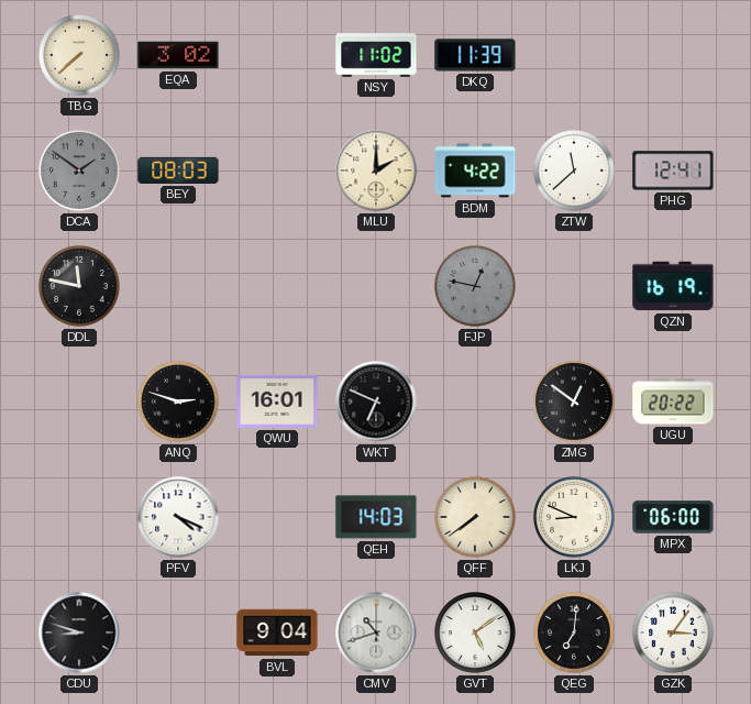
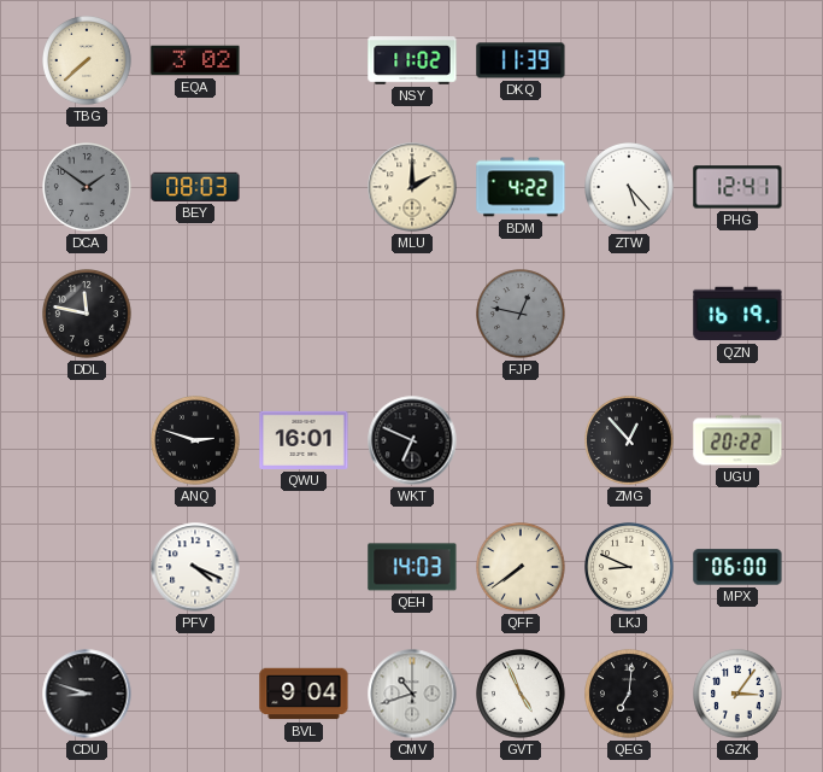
ZTW: 11:38 -> 5:23
ZMG: 12:51 -> 12:53
GVT: 5:09 -> 4:56
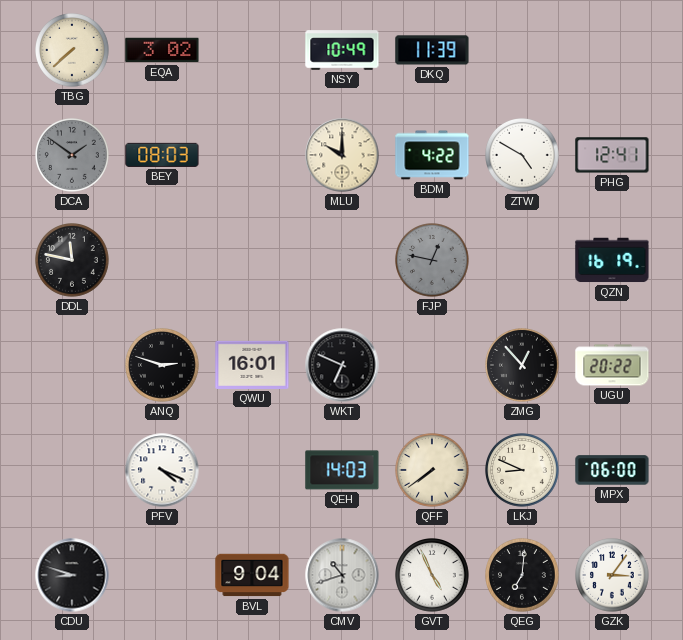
NSY: 11:02 -> 10:49
MLU: 2:00 -> 10:00
ZTW: 5:23 -> 4:50
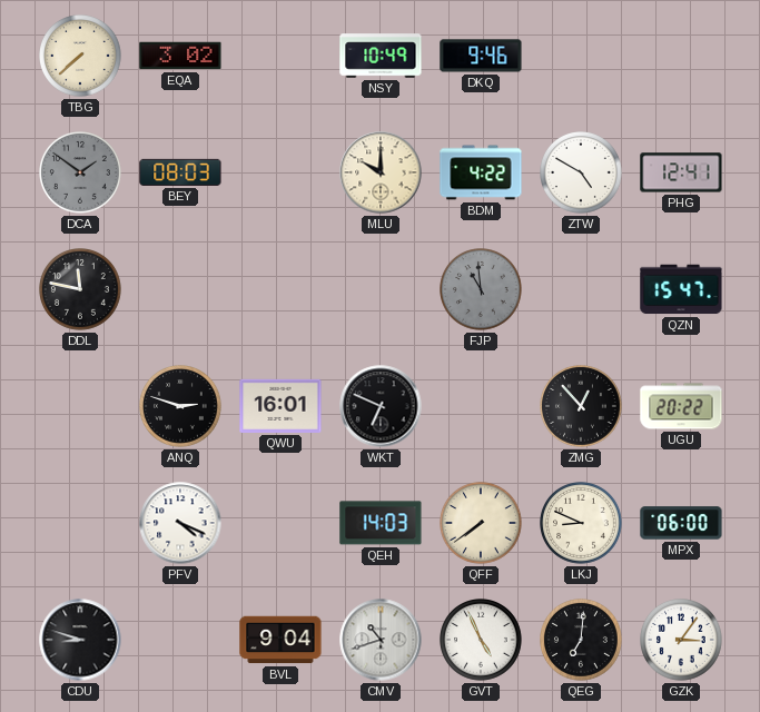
DKQ: 11:39 -> 9:46
FJP: 12:47 -> 10:59
QZN: 16:19 -> 15:47
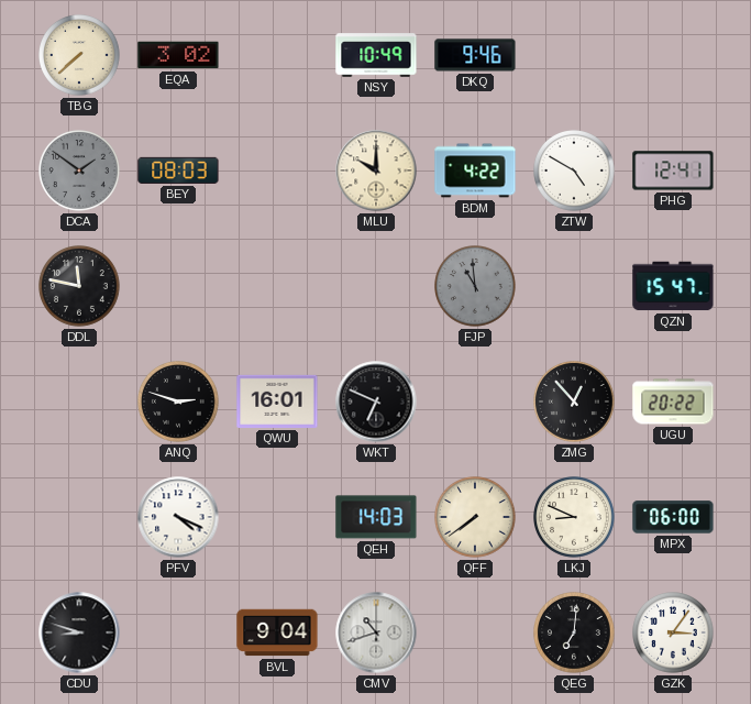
GVT: 4:56 -> none
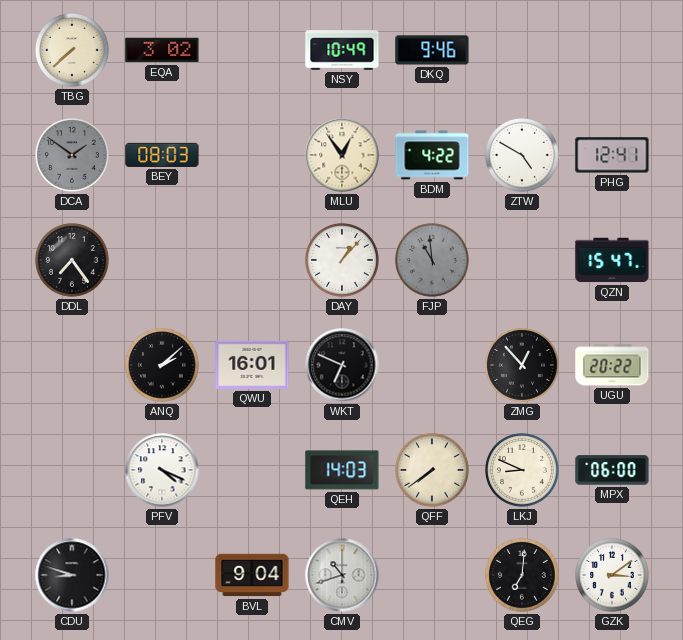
MLU: 10:00 -> 12:54
DDL: 11:47 -> 7:24
DAY: none -> 1:07
ANQ: 2:48 -> 2:08
GZK: 3:06 -> 3:09
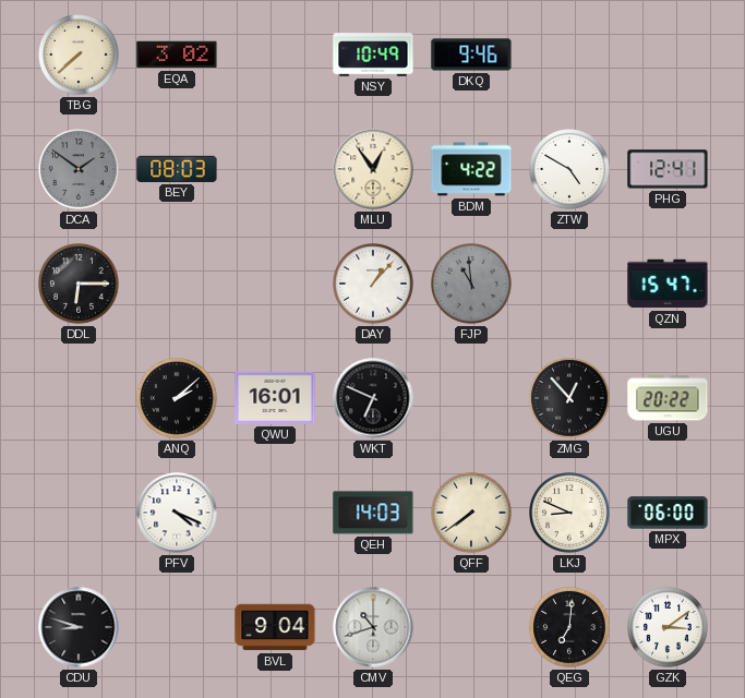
DDL: 7:24 -> 6:15
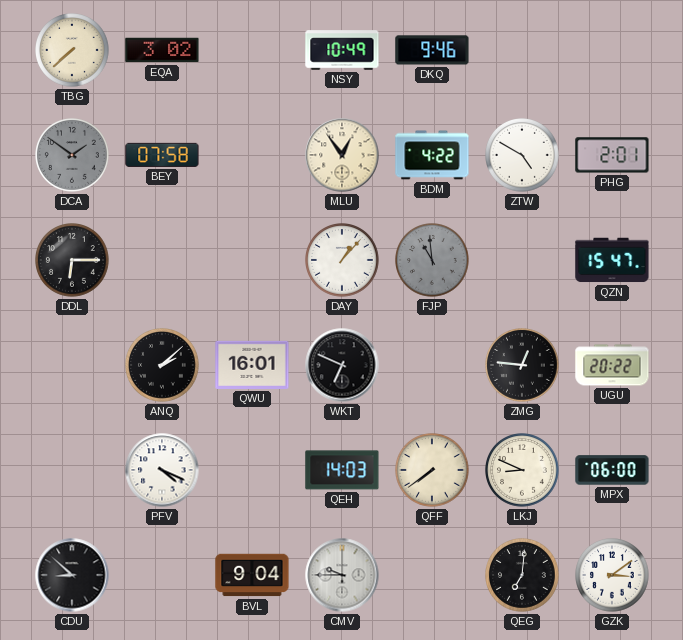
BEY: 08:03 -> 07:58
PHG: 12:41 -> 2:01
ZMG: 12:53 -> 12:46
CDU: 8:48 -> 8:52
CMV: 10:42 -> 9:45
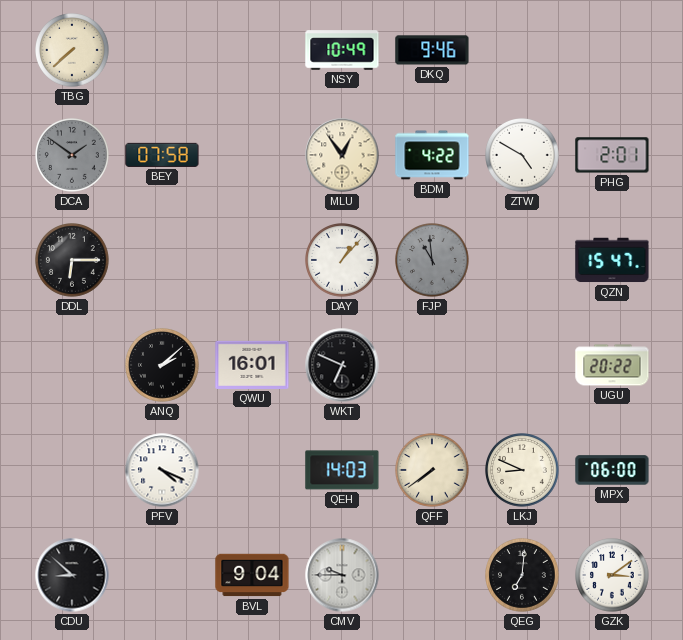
EQA: 3:02 -> none
ZMG: 12:46 -> none
